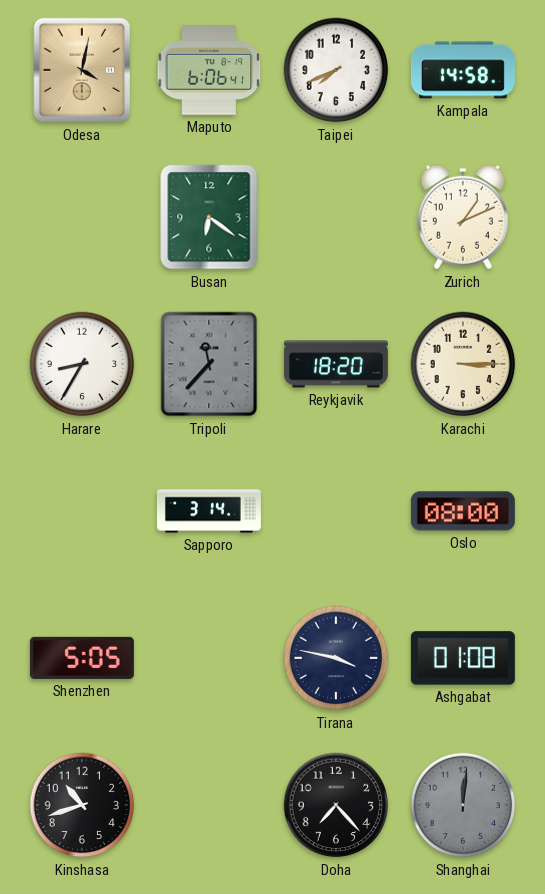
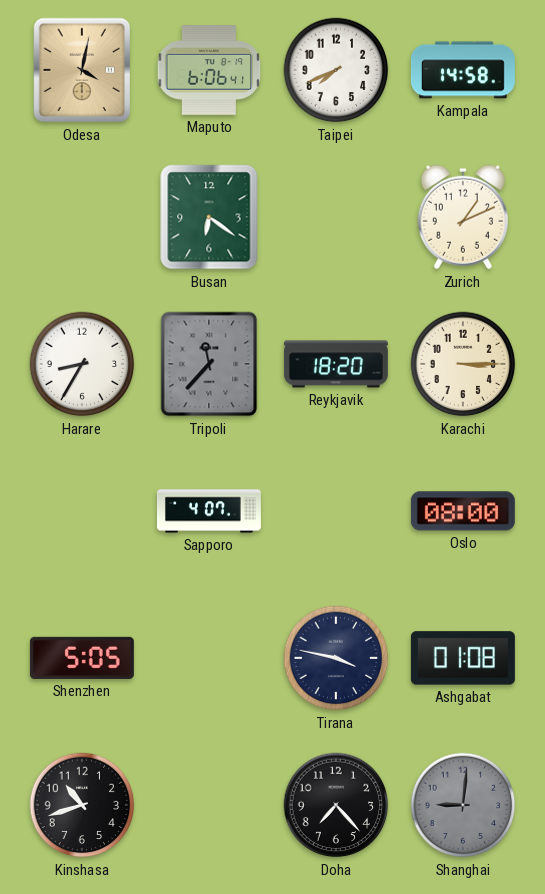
Sapporo: 3:14 -> 4:07
Shanghai: 12:01 -> 9:01
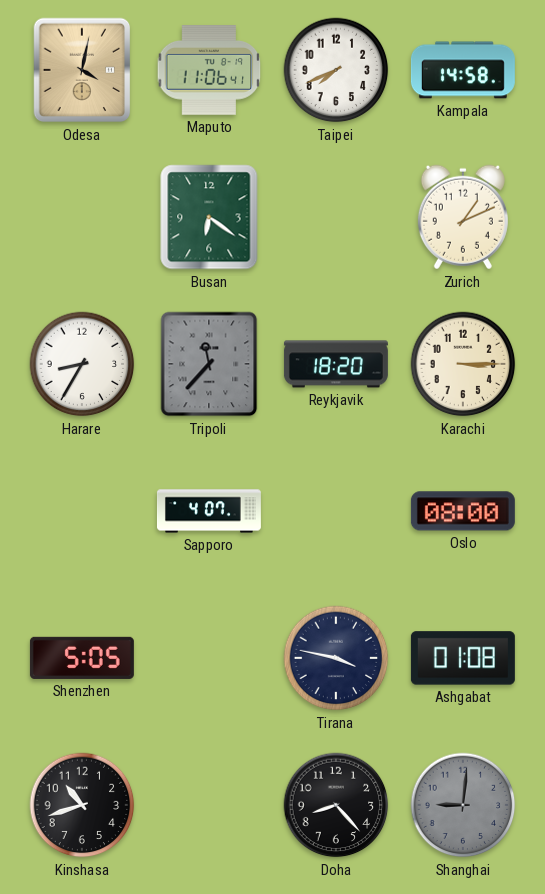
Maputo: 6:06 -> 11:06
Doha: 7:23 -> 8:23
